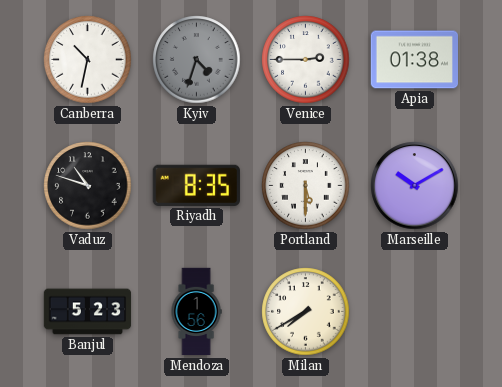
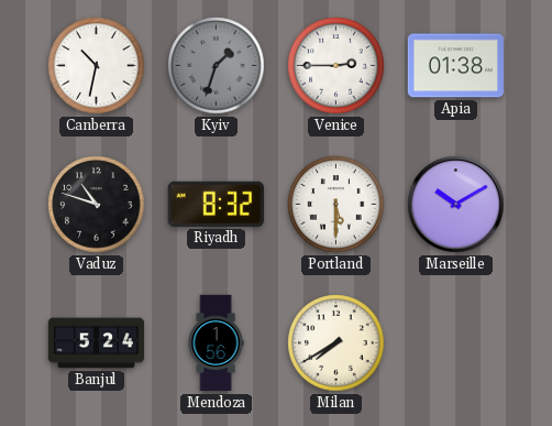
Kyiv: 4:33 -> 1:33
Riyadh: 8:35 -> 8:32
Banjul: 5:23 -> 5:24
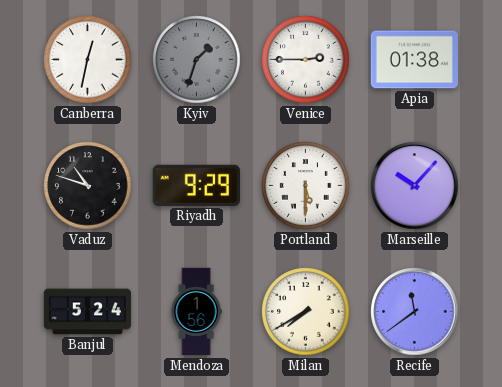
Canberra: 10:32 -> 12:32
Riyadh: 8:32 -> 9:29
Marseille: 10:10 -> 10:07
Recife: none -> 11:39
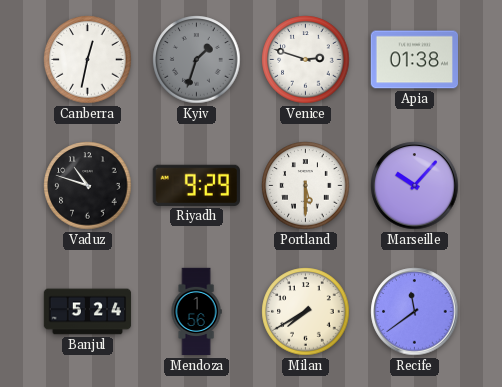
Venice: 2:45 -> 2:48
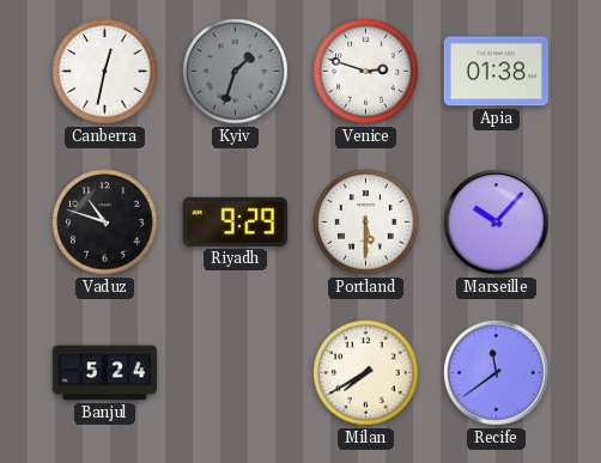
Mendoza: 1:56 -> none
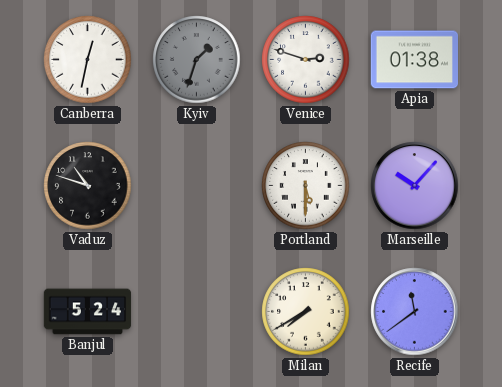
Riyadh: 9:29 -> none
